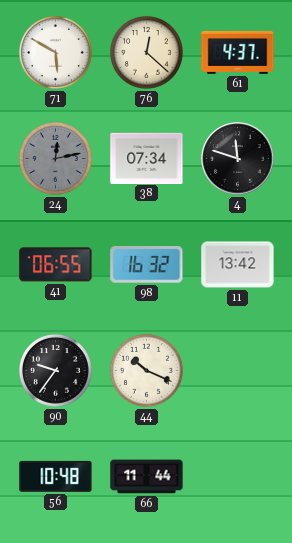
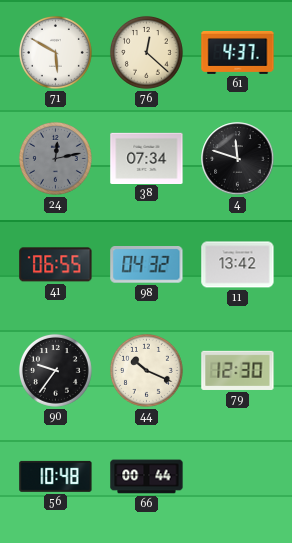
98: 16:32 -> 04:32
79: none -> 12:30
66: 11:44 -> 00:44
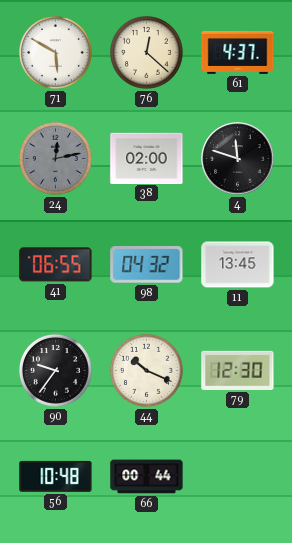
38: 07:34 -> 02:00
11: 13:42 -> 13:45
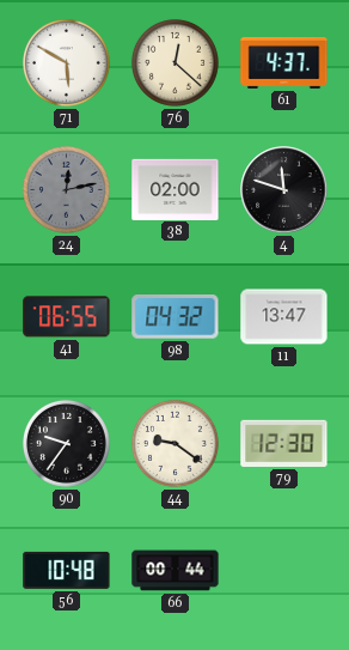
11: 13:45 -> 13:47
44: 10:19 -> 9:21
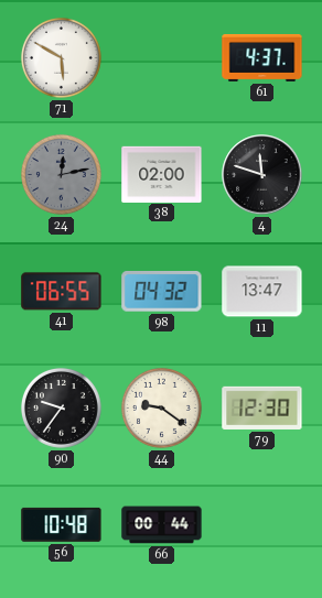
76: 12:22 -> none
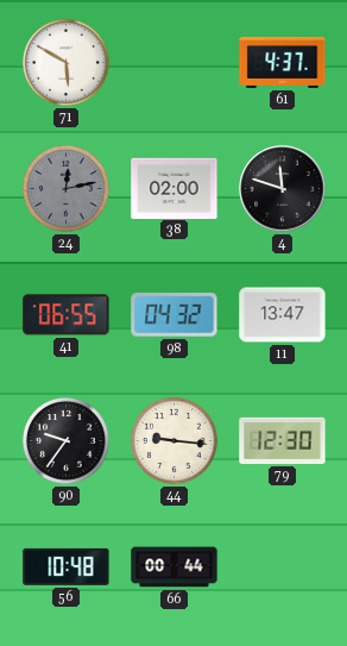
44: 9:21 -> 9:16
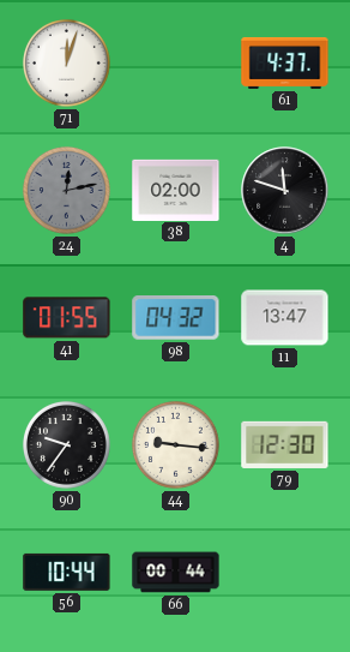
71: 5:50 -> 12:03
41: 06:55 -> 01:55
56: 10:48 -> 10:44
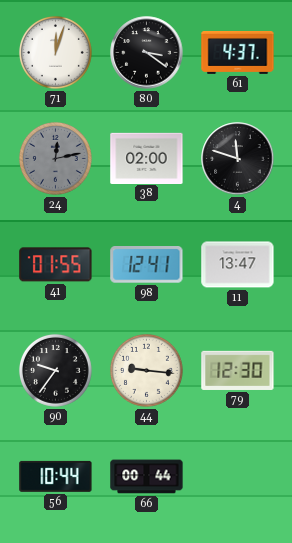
80: none -> 3:21
98: 04:32 -> 12:41
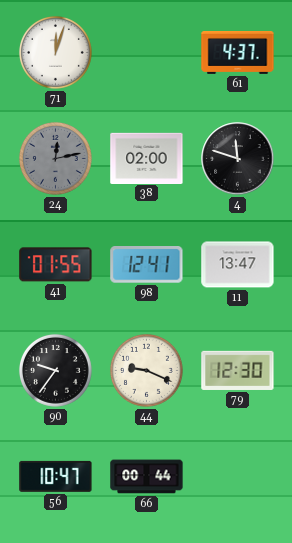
80: 3:21 -> none
44: 9:16 -> 9:19
56: 10:44 -> 10:47
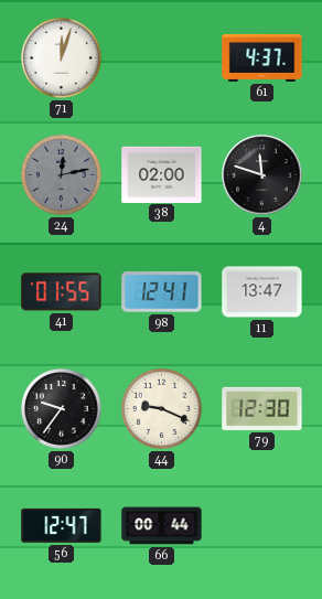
56: 10:47 -> 12:47
